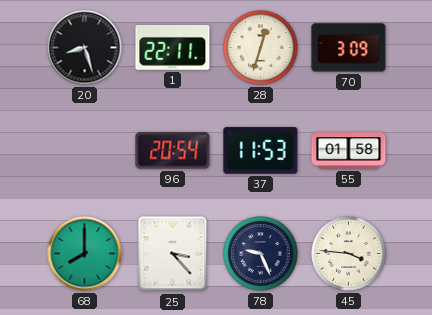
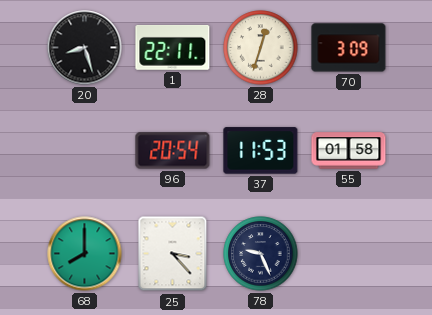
45: 3:46 -> none
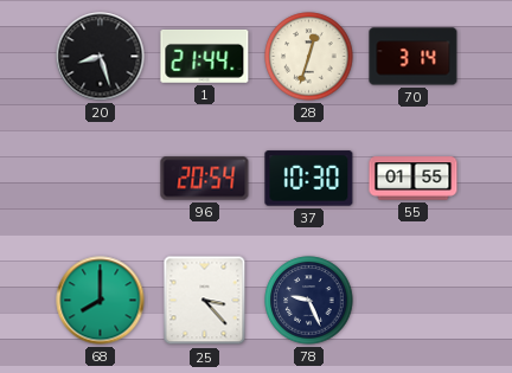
1: 22:11 -> 21:44
70: 3:09 -> 3:14
37: 11:53 -> 10:30
55: 01:58 -> 01:55
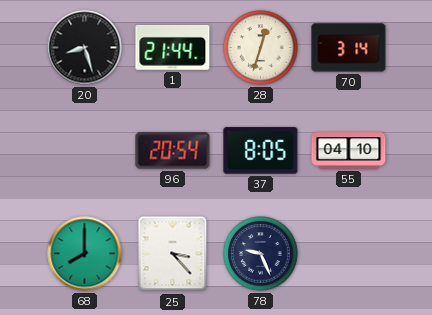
37: 10:30 -> 8:05
55: 01:55 -> 04:10
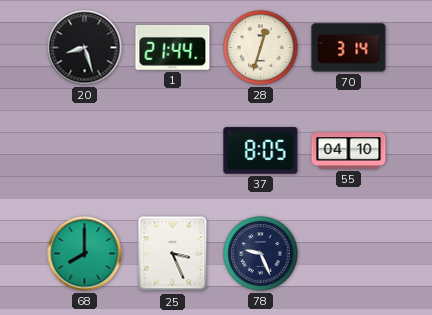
96: 20:54 -> none
25: 3:23 -> 3:26
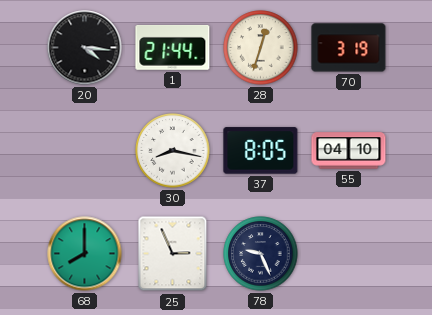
20: 8:27 -> 4:16
70: 3:14 -> 3:19
30: none -> 8:17
25: 3:26 -> 2:56
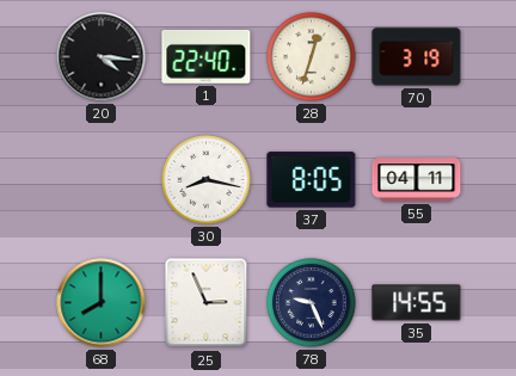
1: 21:44 -> 22:40
55: 04:10 -> 04:11
35: none -> 14:55
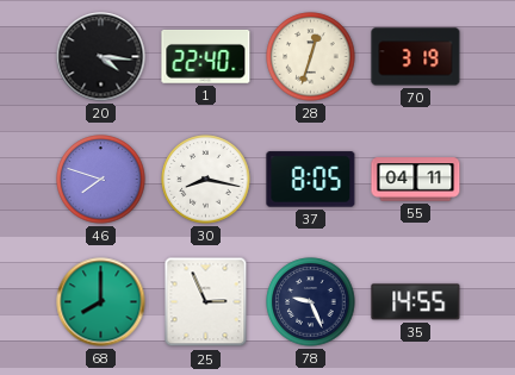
46: none -> 7:48
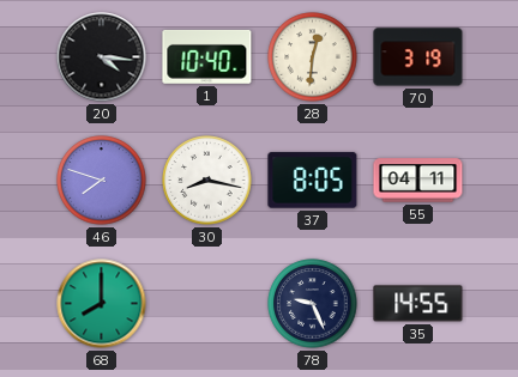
1: 22:40 -> 10:40
28: 12:33 -> 12:31
25: 2:56 -> none
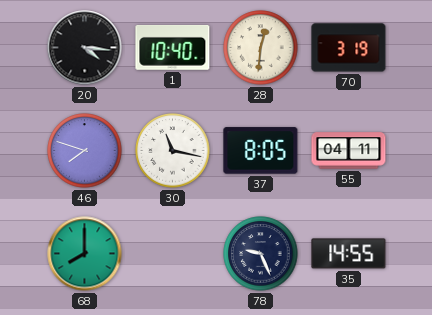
30: 8:17 -> 11:17
